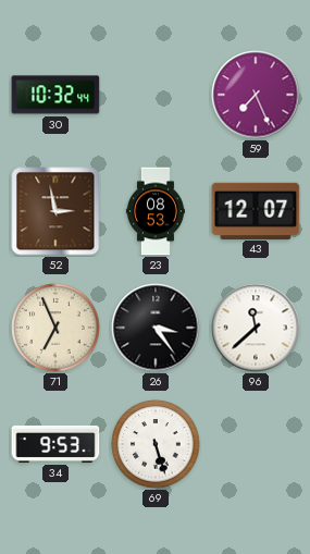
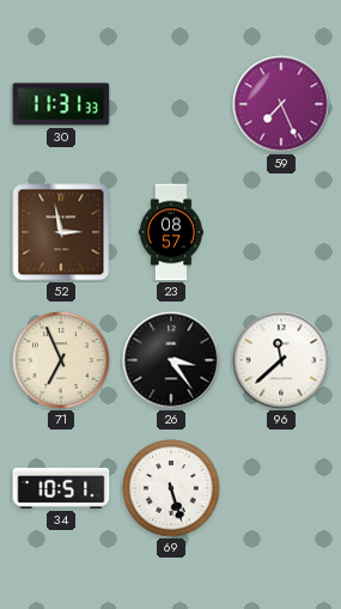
30: 10:32 -> 11:31
23: 08:53 -> 08:57
43: 12:07 -> none
34: 9:53 -> 10:51
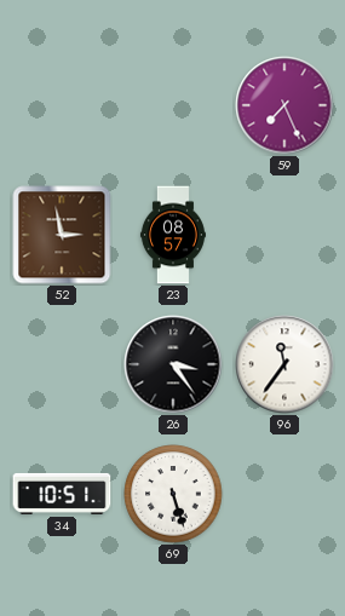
30: 11:31 -> none
71: 6:56 -> none
96: 11:38 -> 11:36
